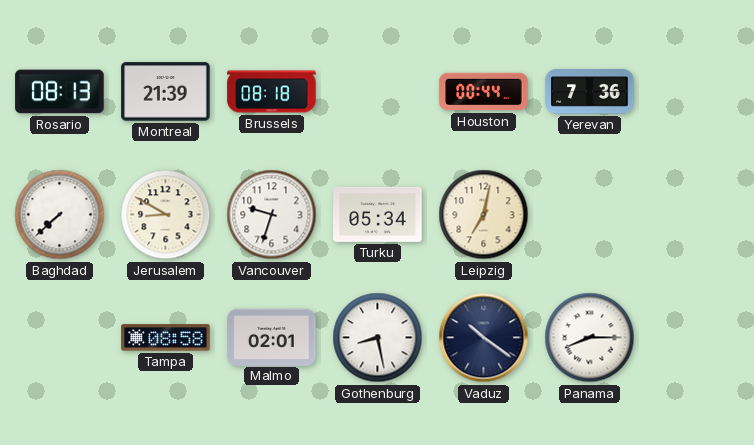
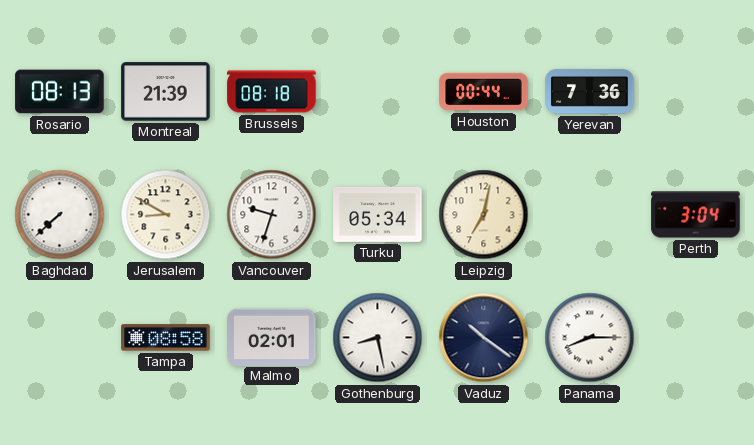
Perth: none -> 3:04
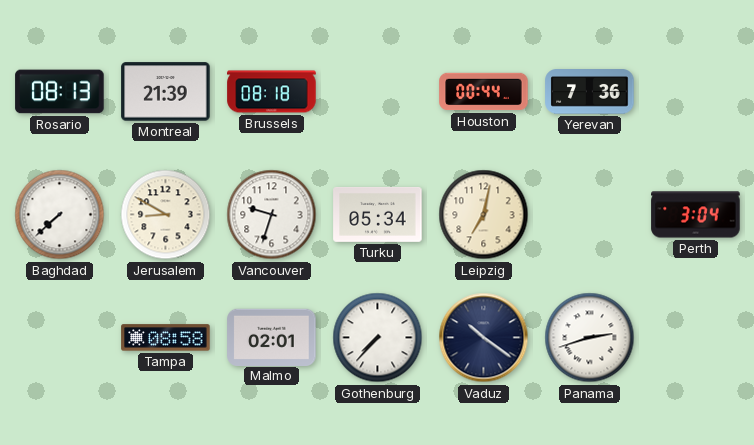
Gothenburg: 8:28 -> 7:37
Panama: 8:15 -> 2:42
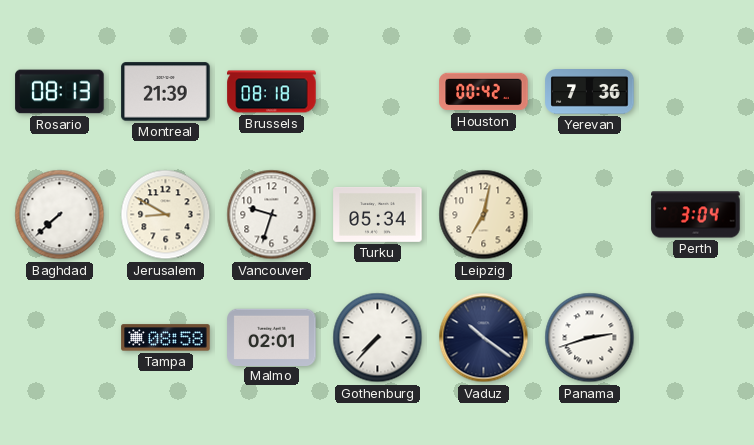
Houston: 00:44 -> 00:42
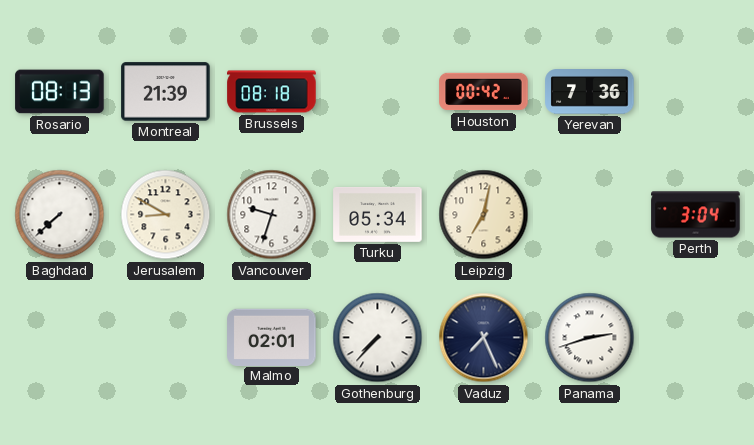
Tampa: 08:58 -> none
Vaduz: 10:21 -> 7:26
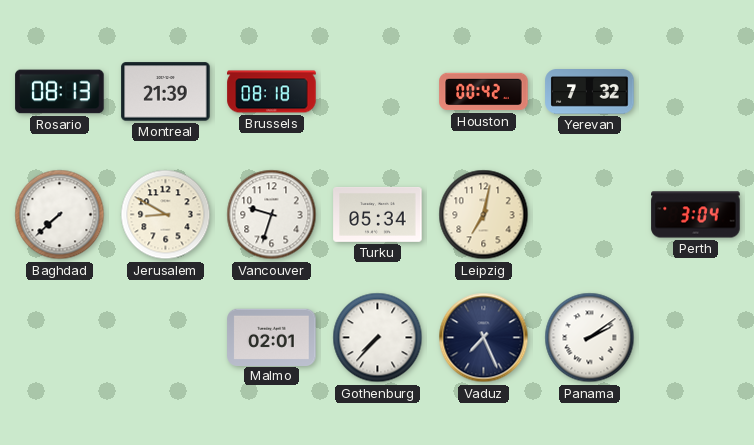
Yerevan: 7:36 -> 7:32
Panama: 2:42 -> 2:09
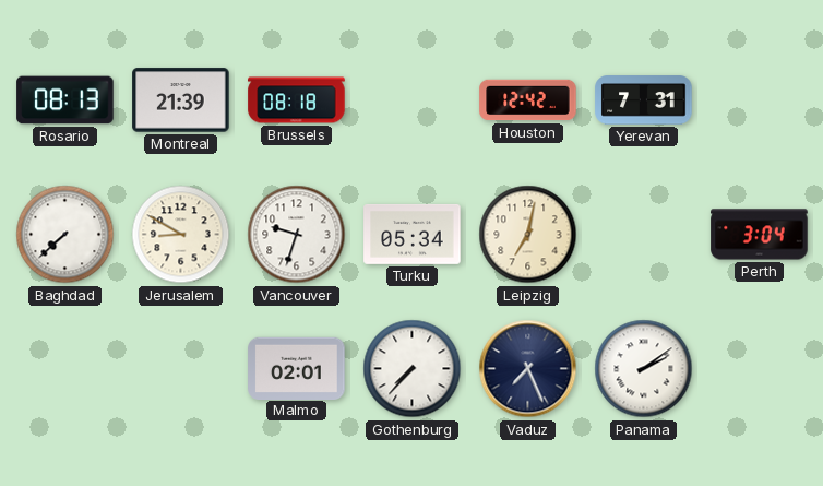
Houston: 00:42 -> 12:42
Yerevan: 7:32 -> 7:31
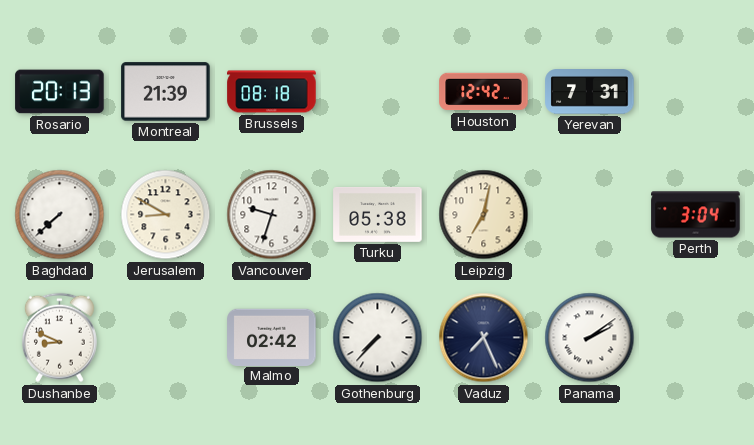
Rosario: 08:13 -> 20:13
Turku: 05:34 -> 05:38
Dushanbe: none -> 8:49
Malmo: 02:01 -> 02:42
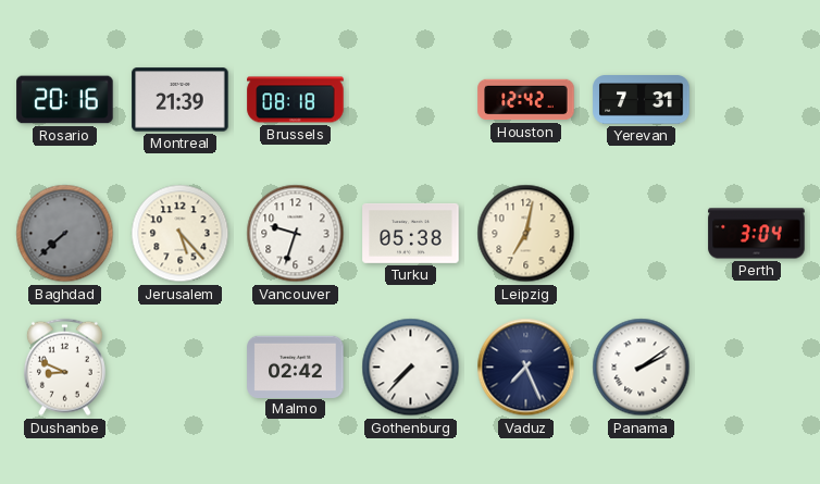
Rosario: 20:13 -> 20:16
Baghdad dial: white -> grey
Jerusalem: 8:50 -> 5:23
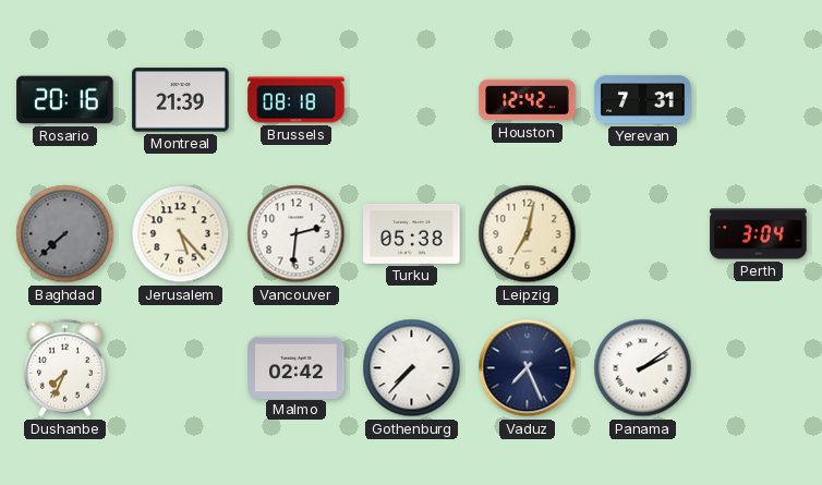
Vancouver: 9:33 -> 2:31
Dushanbe: 8:49 -> 7:34
